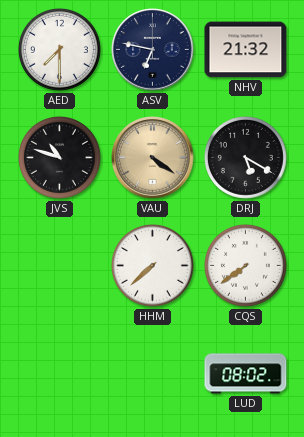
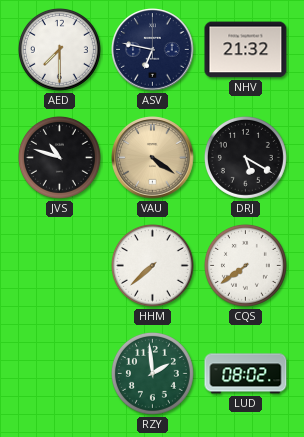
RZY: none -> 1:59
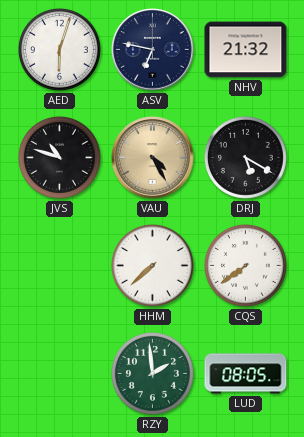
AED: 7:30 -> 6:03
VAU: 4:21 -> 4:25
LUD: 08:02 -> 08:05
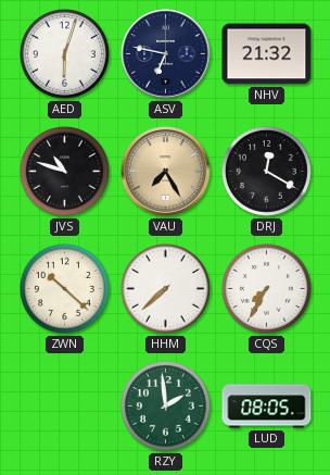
VAU: 4:25 -> 7:25
DRJ: 5:20 -> 12:20
ZWN: none -> 10:22
CQS: 7:39 -> 7:35
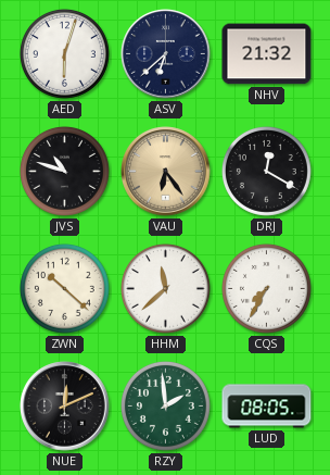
ASV: 6:47 -> 6:38
VAU: 7:25 -> 6:24
HHM: 7:38 -> 11:38
NUE: none -> 12:11
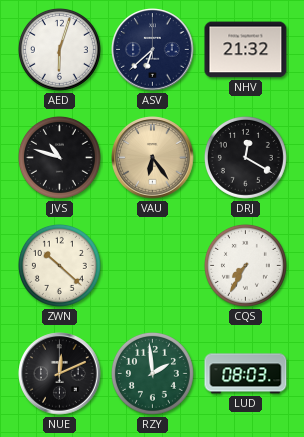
HHM: 11:38 -> none
LUD: 08:05 -> 08:03
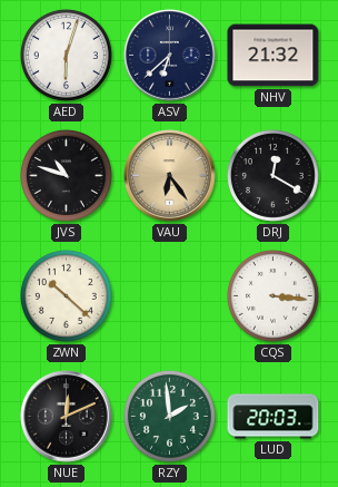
CQS: 7:35 -> 3:16
LUD: 08:03 -> 20:03
